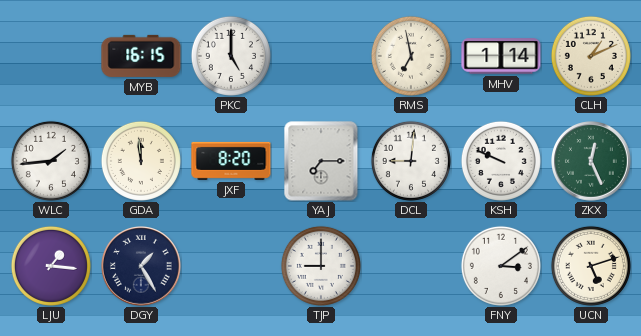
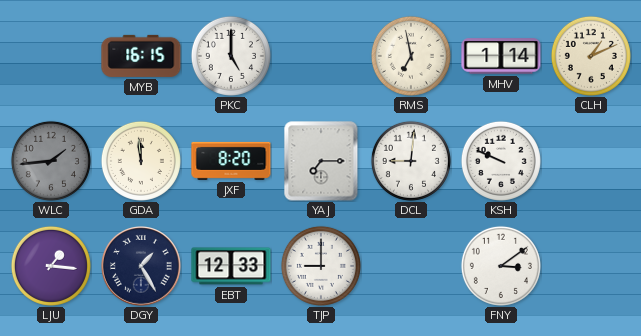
WLC dial: white -> grey
ZKX: 12:26 -> none
EBT: none -> 12:33
UCN: 5:12 -> none
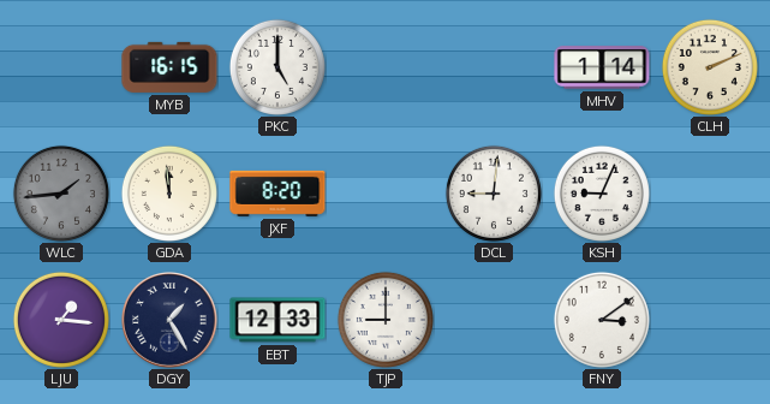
RMS: 6:58 -> none
CLH: 1:11 -> 2:11
YAJ: 7:15 -> none
KSH: 9:49 -> 9:04
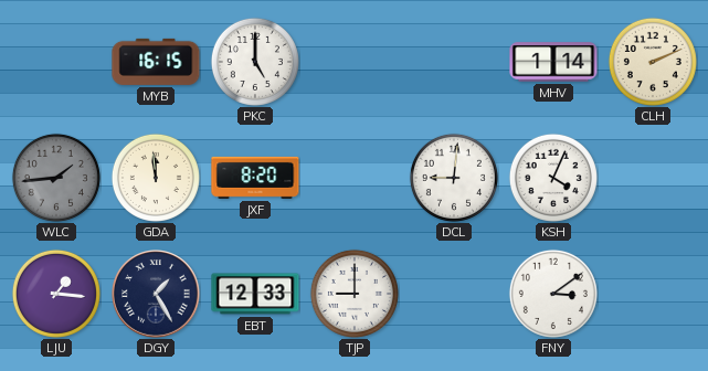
KSH: 9:04 -> 4:04
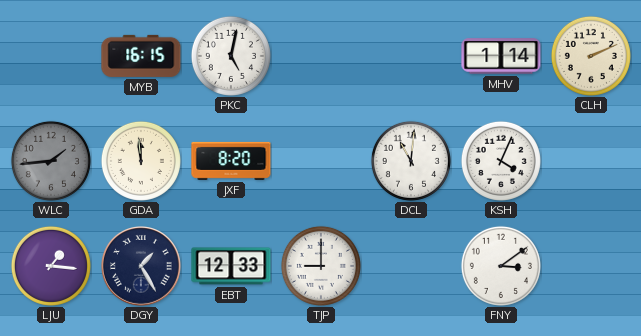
PKC: 5:00 -> 5:02
DCL: 9:01 -> 11:01
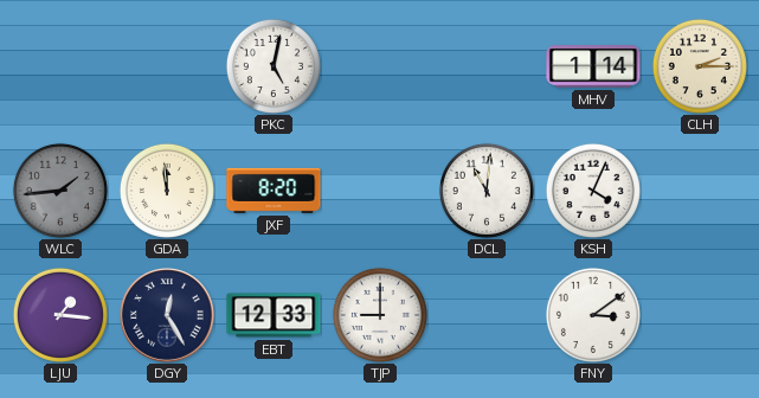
MYB: 16:15 -> none
CLH: 2:11 -> 2:15
DGY: 1:25 -> 12:25
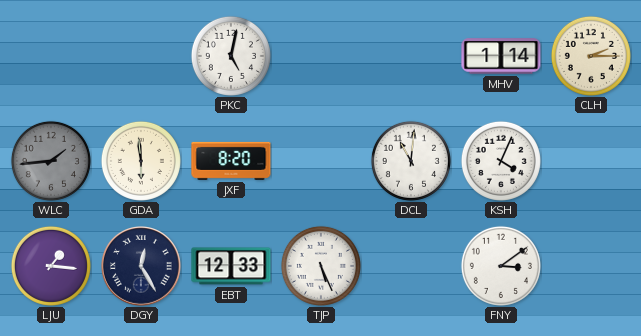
GDA: 11:59 -> 5:59
TJP: 9:00 -> 5:26
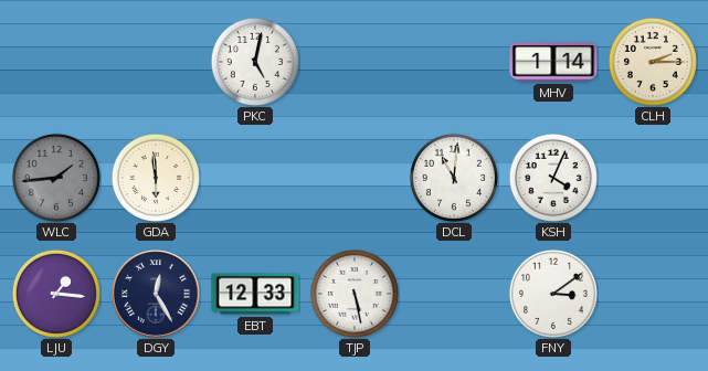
JXF: 8:20 -> none
TJP: 5:26 -> 5:28
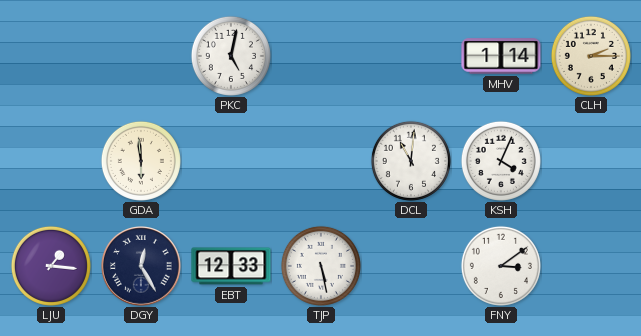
WLC: 1:44 -> none
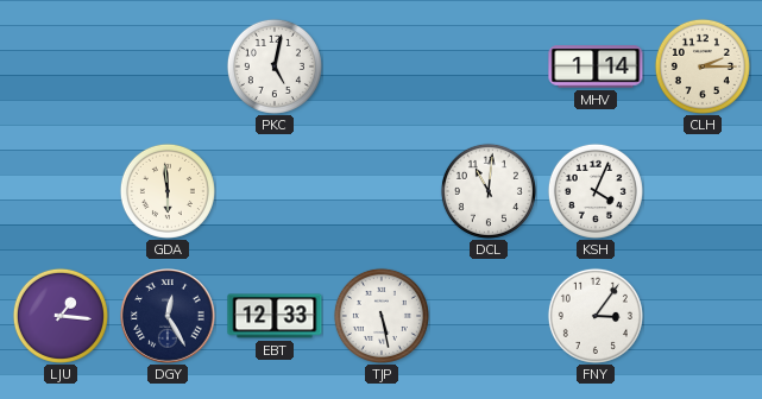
FNY: 3:09 -> 3:06
